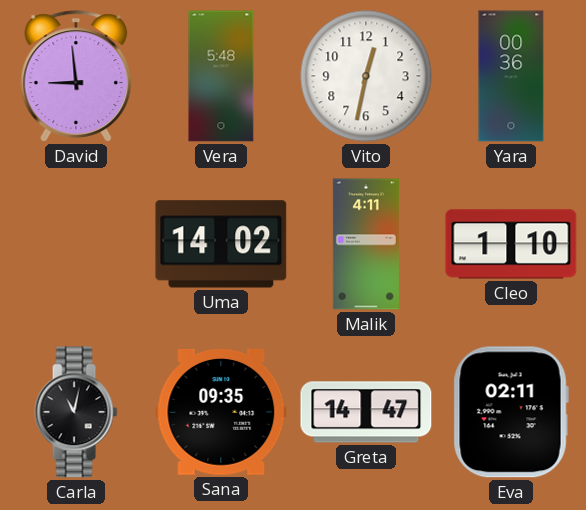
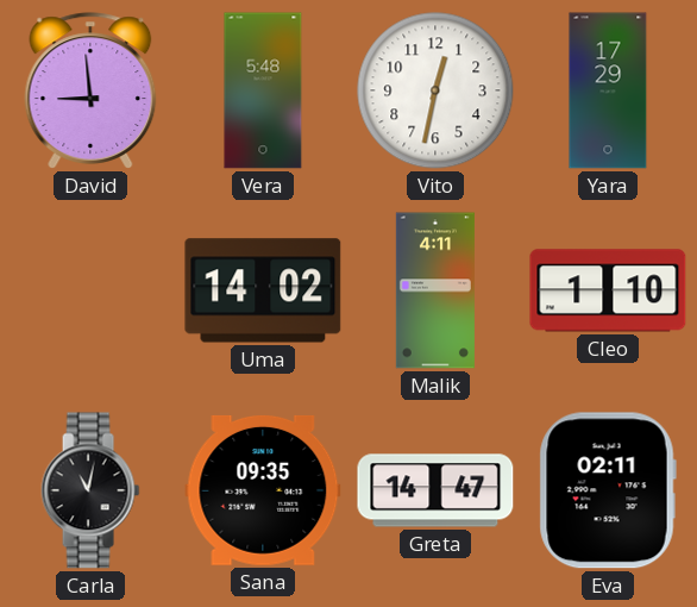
Yara: 00:36 -> 17:29
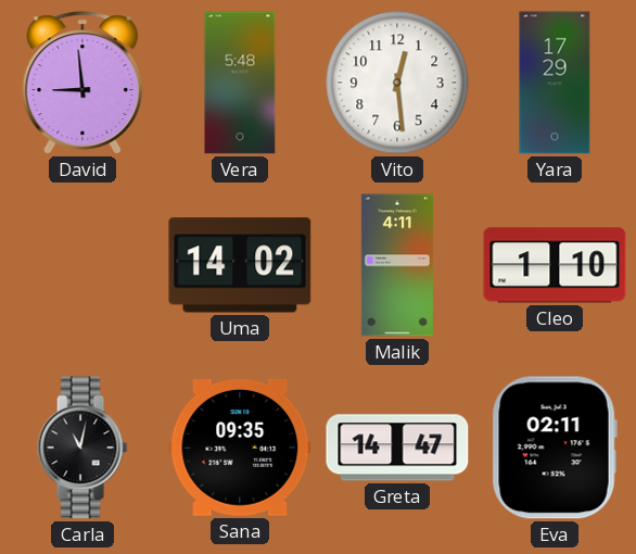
Vito: 12:32 -> 12:29
